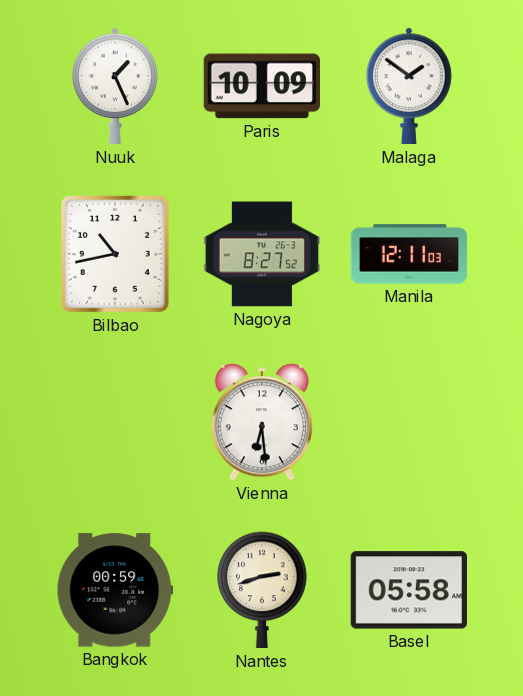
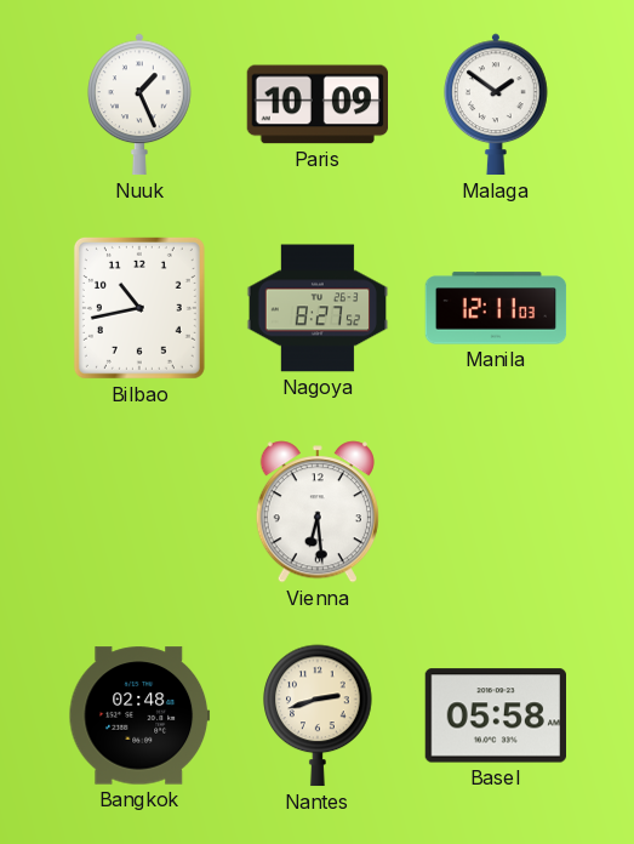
Bangkok: 00:59 -> 02:48
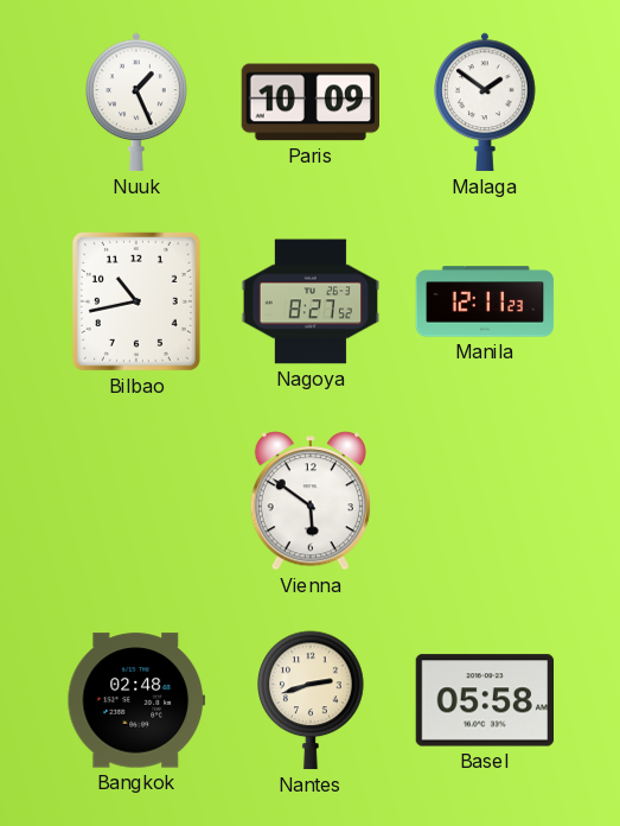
Manila: 12:11:03 -> 12:11:23
Vienna: 6:29 -> 5:51
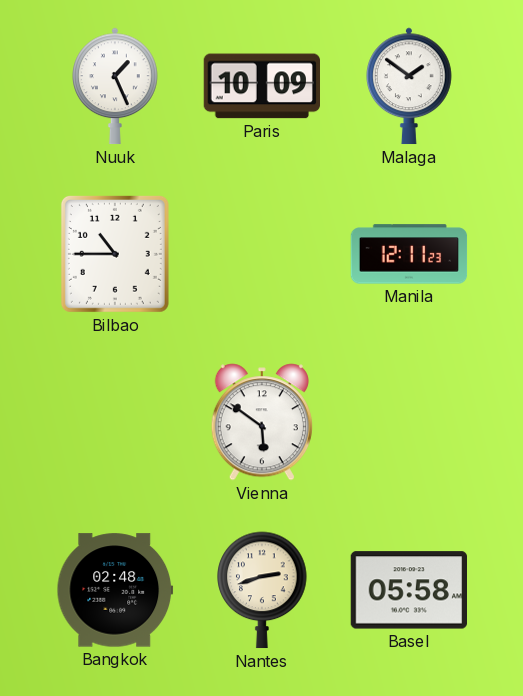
Bilbao: 10:43 -> 10:45
Nagoya: 8:27 -> none
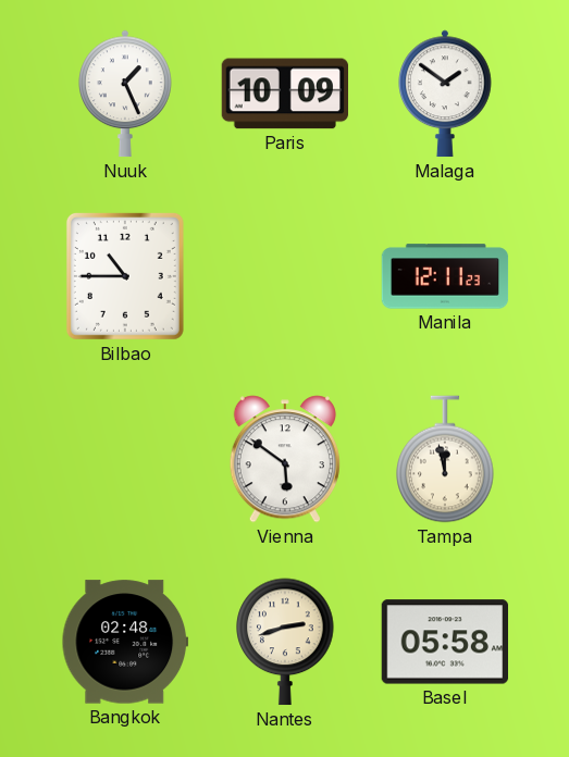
Tampa: none -> 11:58
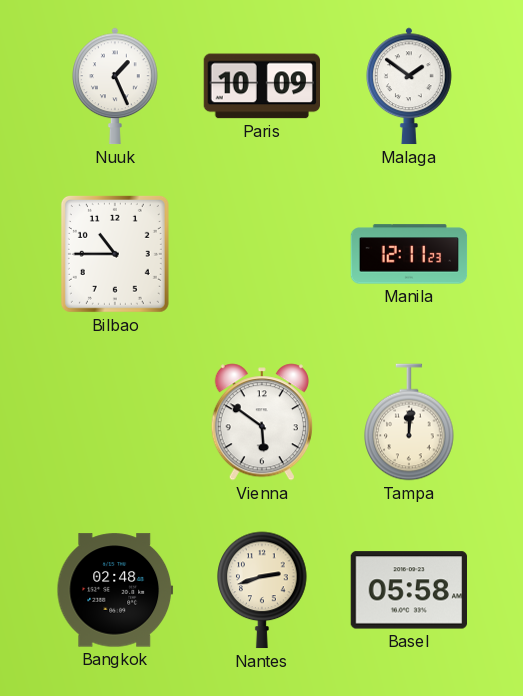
Tampa: 11:58 -> 12:01
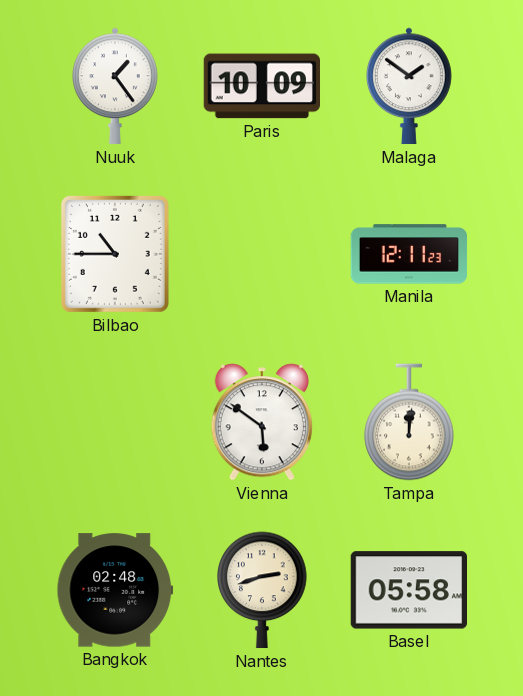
Nuuk: 1:26 -> 1:24
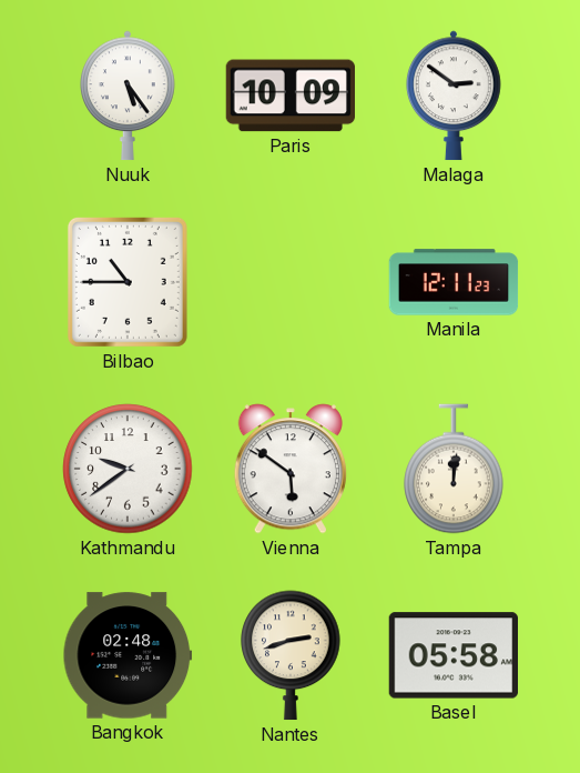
Nuuk: 1:24 -> 5:24
Malaga: 1:51 -> 2:51
Kathmandu: none -> 9:39
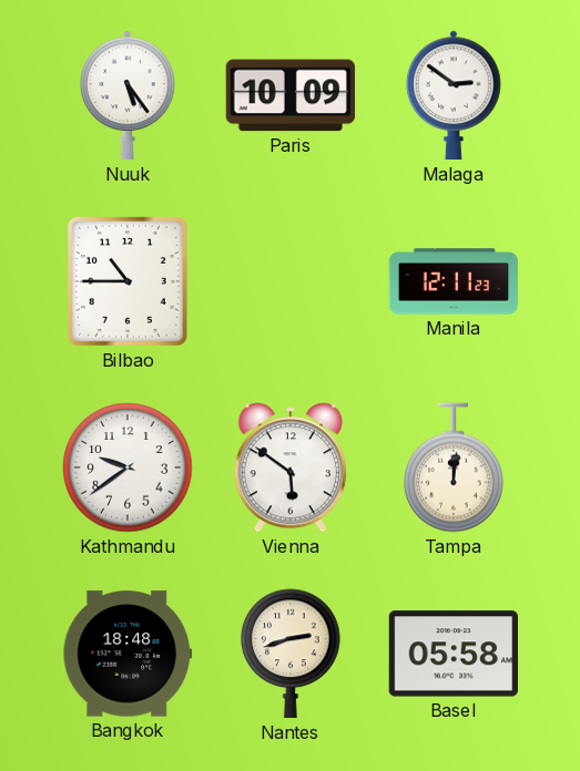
Bangkok: 02:48 -> 18:48
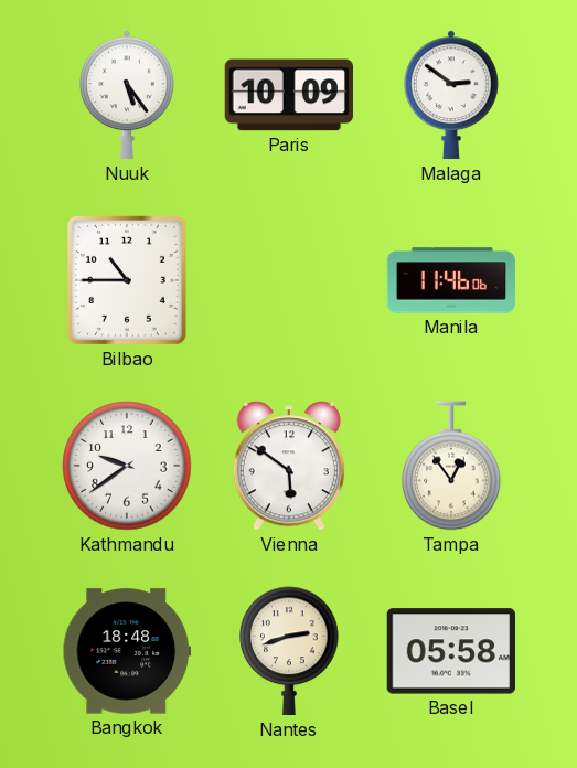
Manila: 12:11 -> 11:46
Tampa: 12:01 -> 12:54
